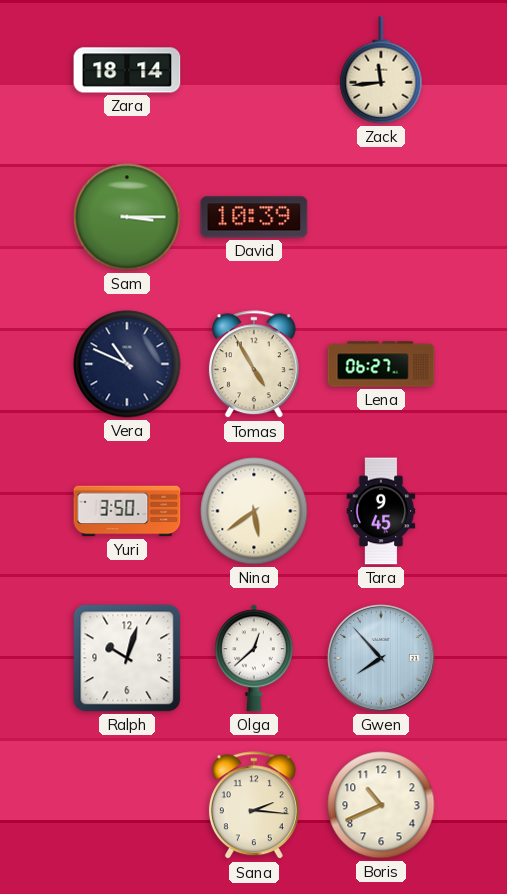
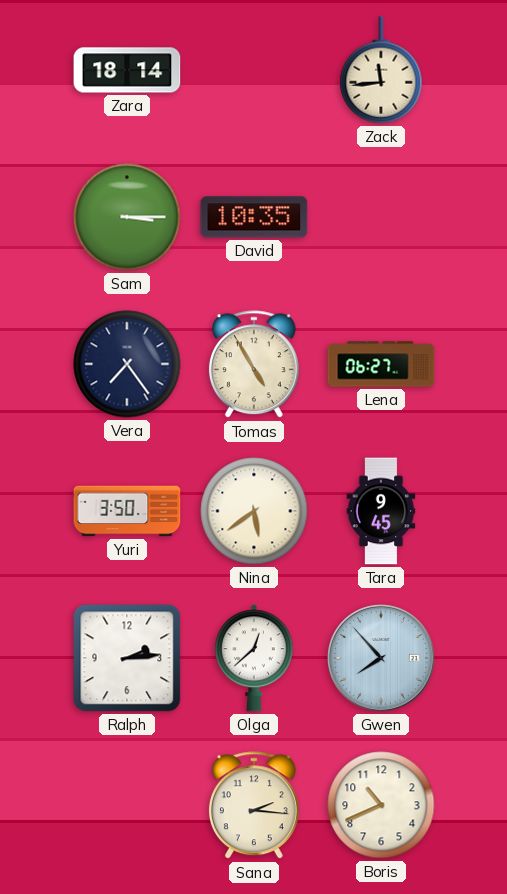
David: 10:39 -> 10:35
Vera: 10:49 -> 7:24
Ralph: 10:03 -> 2:14
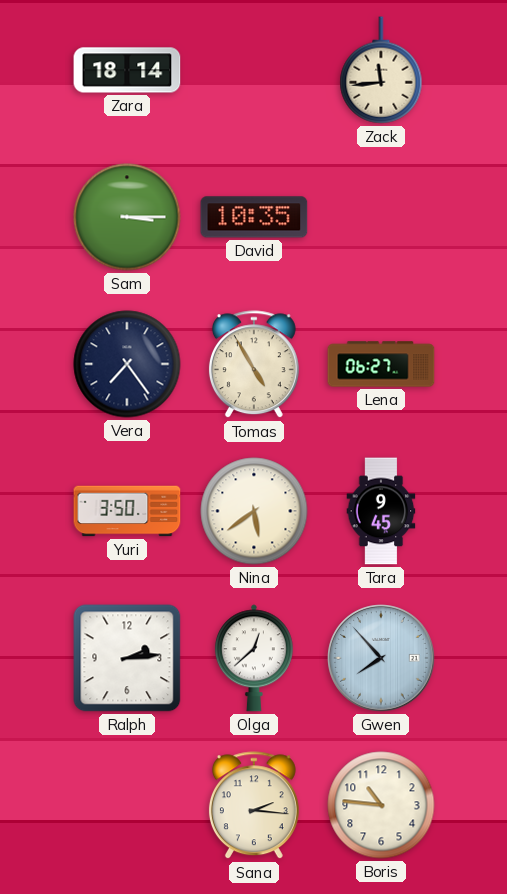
Boris: 10:41 -> 10:46
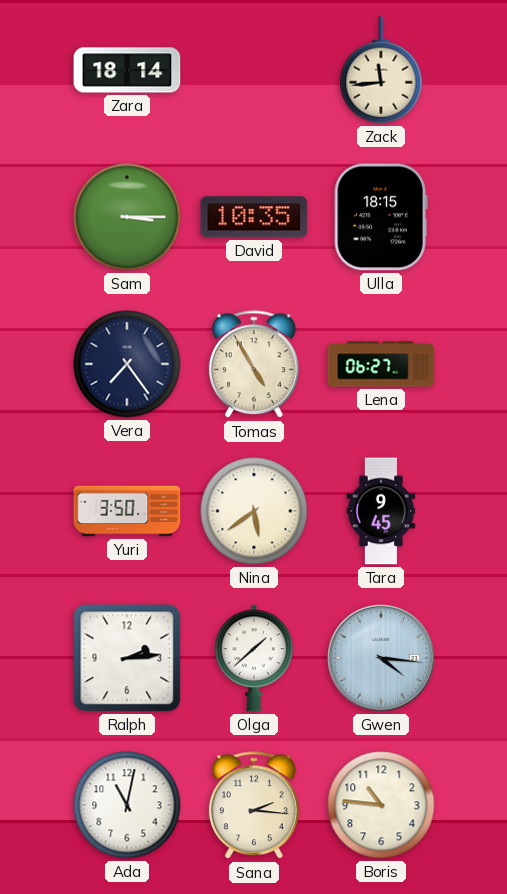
Ulla: none -> 18:15
Olga: 12:38 -> 1:38
Gwen: 7:53 -> 4:16
Ada: none -> 11:02
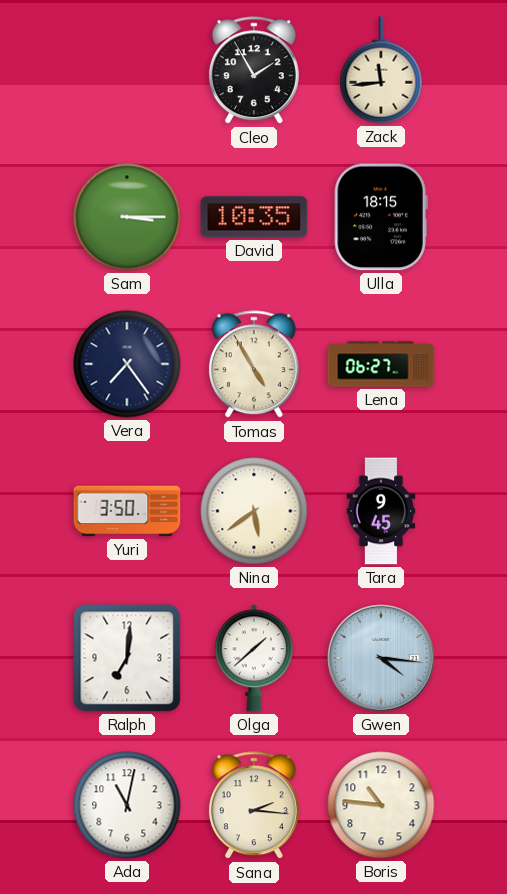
Zara: 18:14 -> none
Cleo: none -> 1:55
Ralph: 2:14 -> 7:01
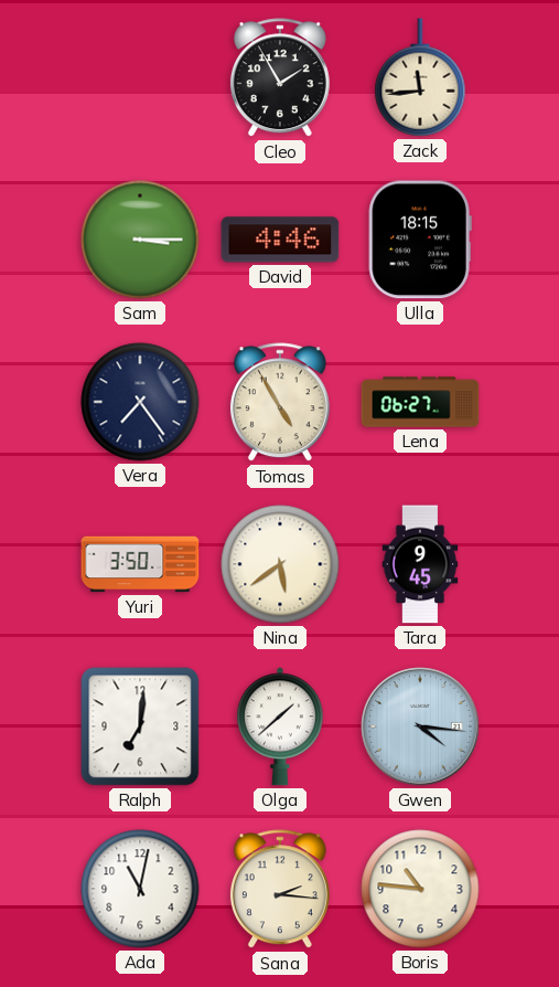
David: 10:35 -> 4:46
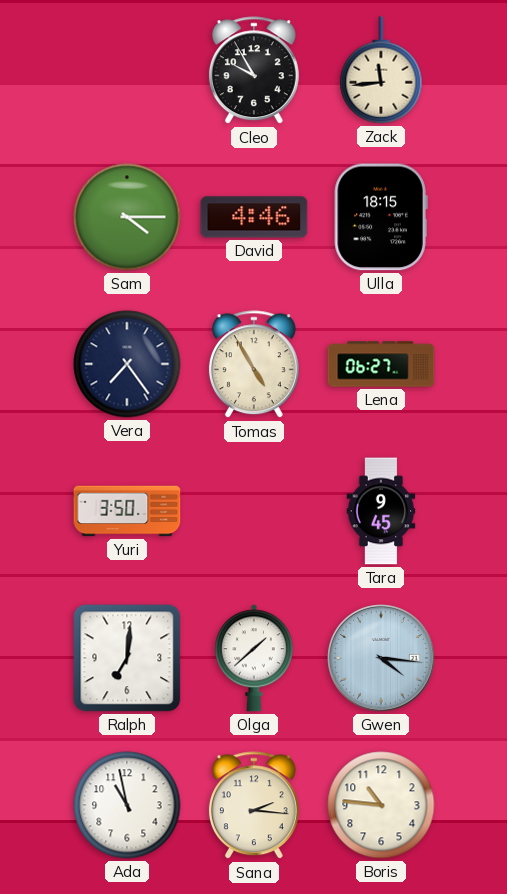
Cleo: 1:55 -> 9:55
Sam: 3:15 -> 4:15
Nina: 5:39 -> none
Ada: 11:02 -> 10:58
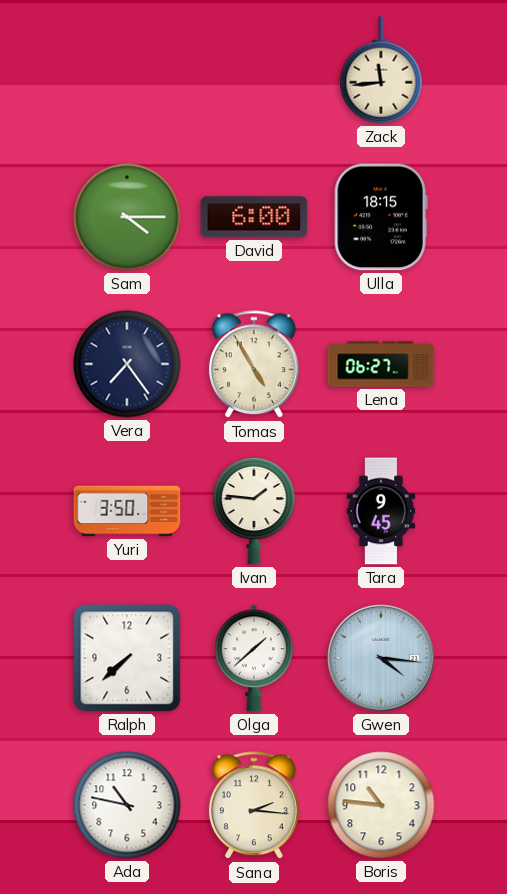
Cleo: 9:55 -> none
David: 4:46 -> 6:00
Ivan: none -> 1:46
Ralph: 7:01 -> 7:38
Ada: 10:58 -> 10:47
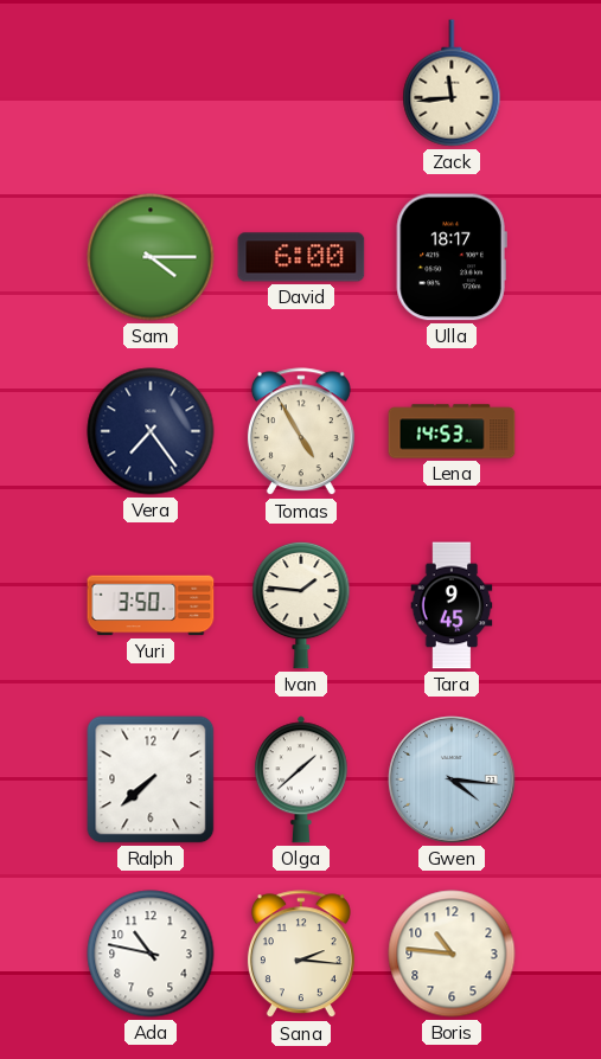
Ulla: 18:15 -> 18:17
Lena: 06:27 -> 14:53
